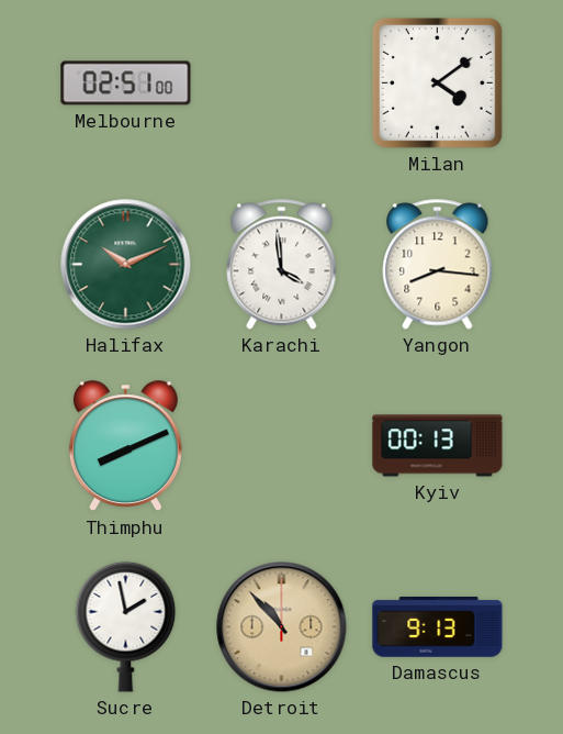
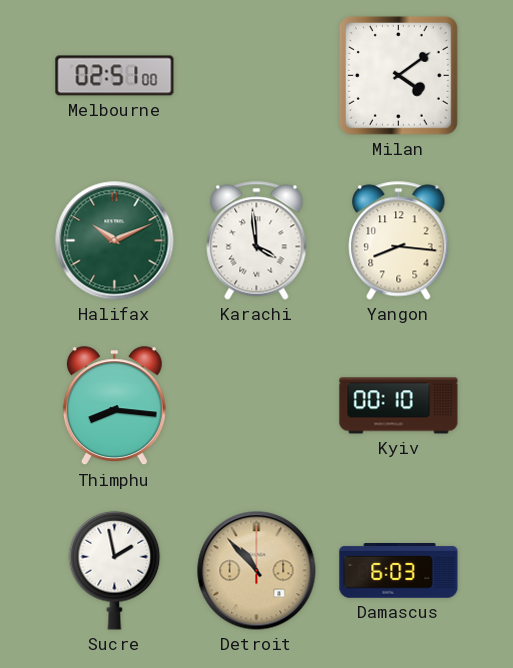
Thimphu: 8:11 -> 8:16
Kyiv: 00:13 -> 00:10
Damascus: 9:13 -> 6:03
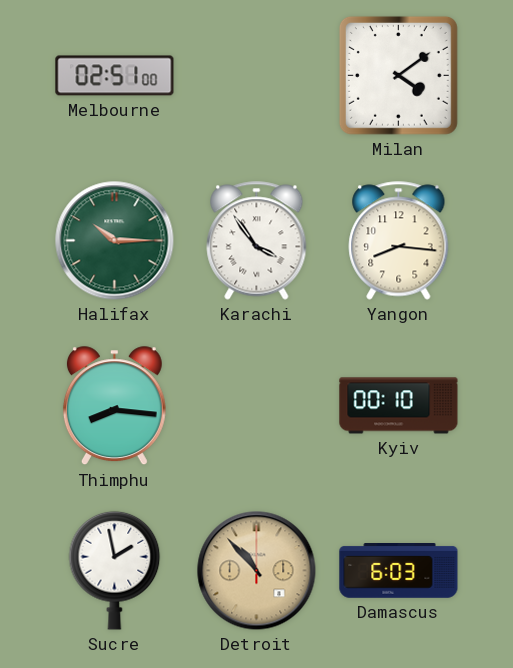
Halifax: 10:11 -> 10:15
Karachi: 3:59 -> 3:54
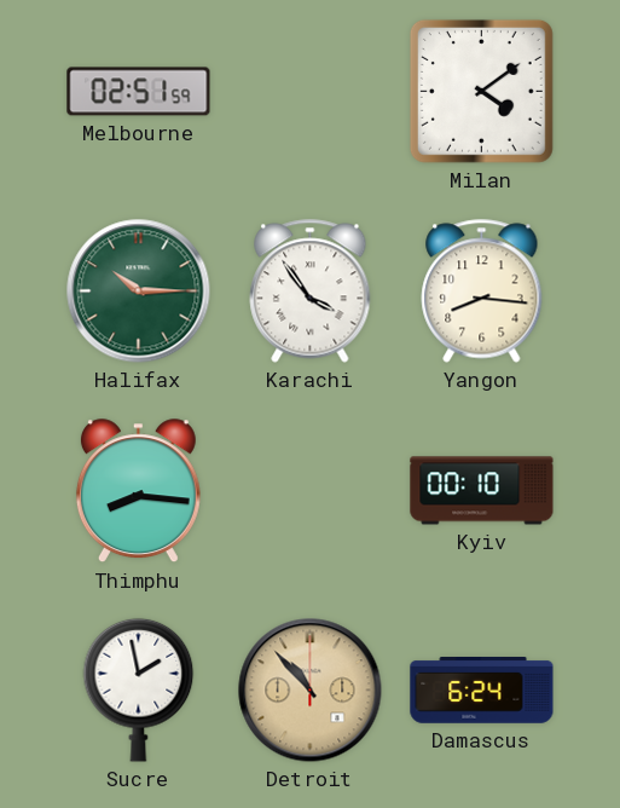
Melbourne: 02:51:00 -> 02:51:59
Damascus: 6:03 -> 6:24
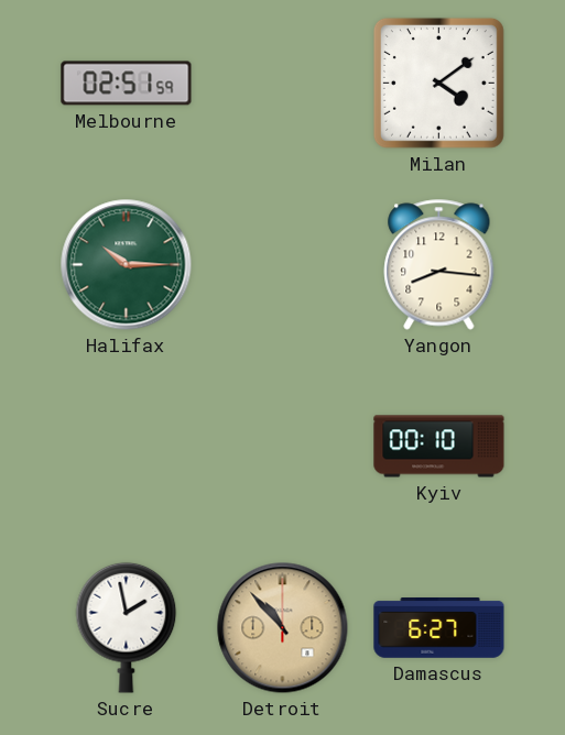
Karachi: 3:54 -> none
Thimphu: 8:16 -> none
Damascus: 6:24 -> 6:27
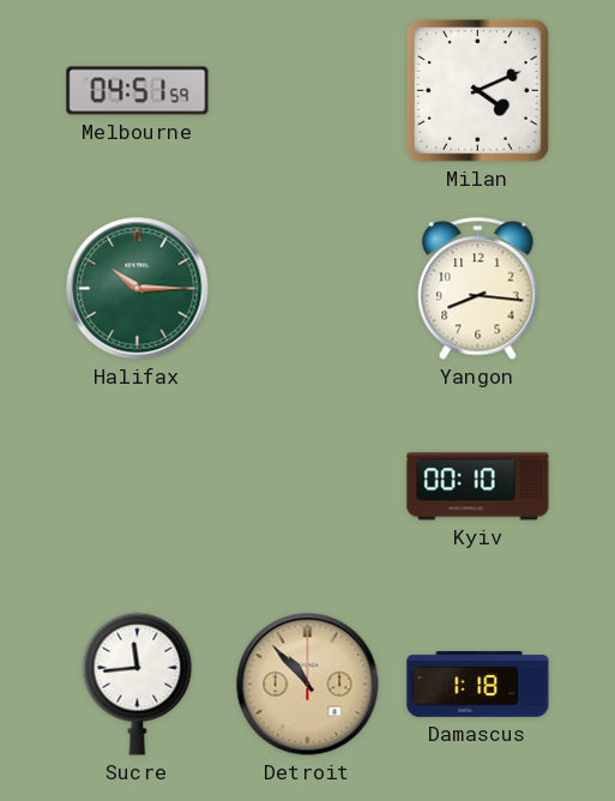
Melbourne: 02:51 -> 04:51
Milan: 4:09 -> 4:11
Sucre: 1:58 -> 11:44
Damascus: 6:27 -> 1:18
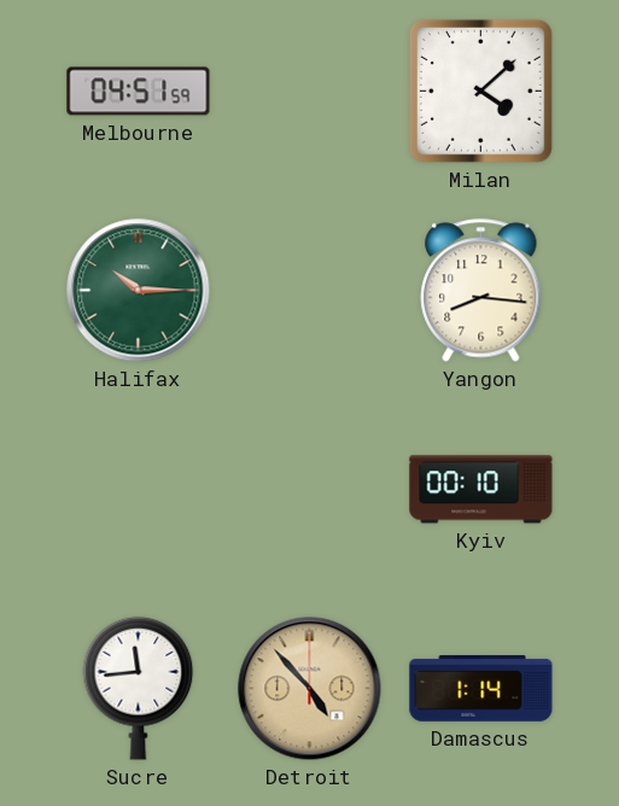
Milan: 4:11 -> 4:08
Detroit: 10:53 -> 4:53
Damascus: 1:18 -> 1:14
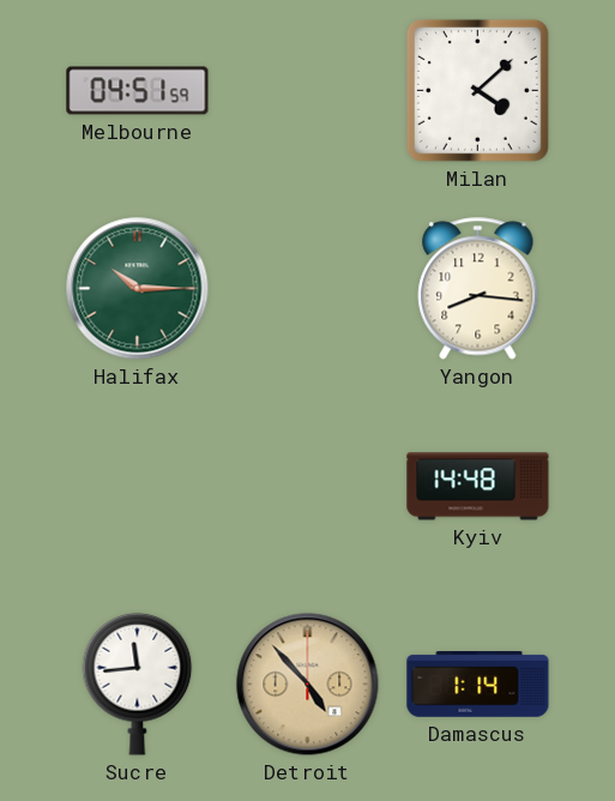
Kyiv: 00:10 -> 14:48
